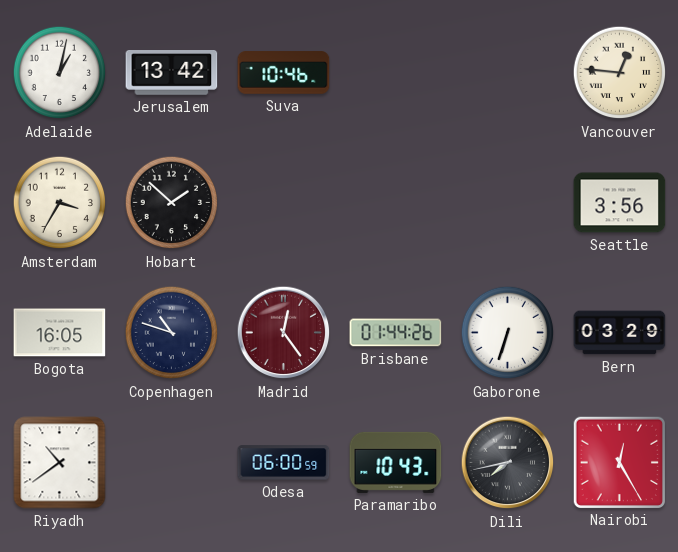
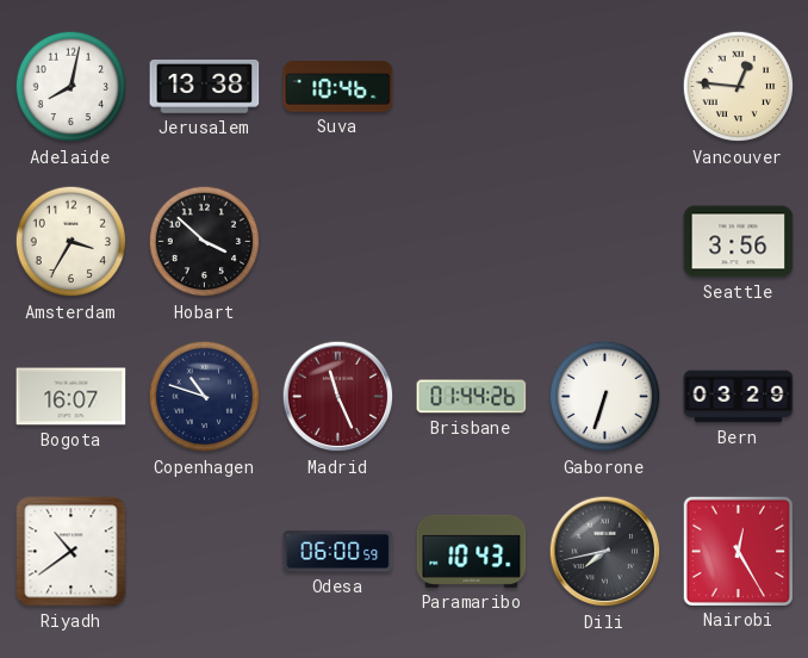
Adelaide: 1:02 -> 8:02
Jerusalem: 13:42 -> 13:38
Hobart: 1:52 -> 3:52
Bogota: 16:05 -> 16:07
Madrid: 12:24 -> 11:26
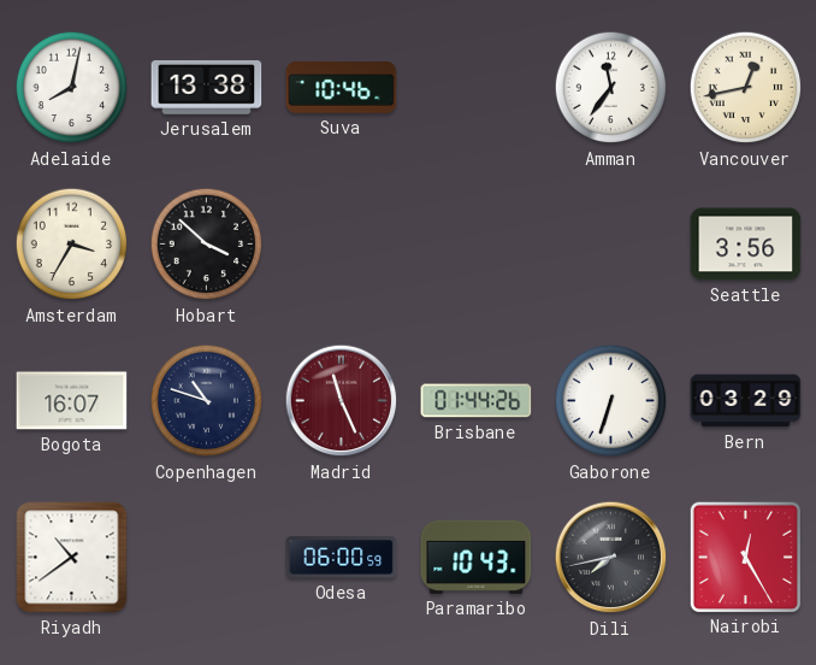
Amman: none -> 11:36
Vancouver: 12:46 -> 12:43
